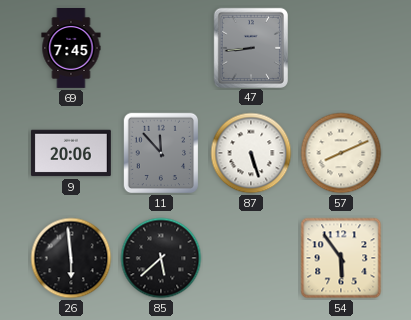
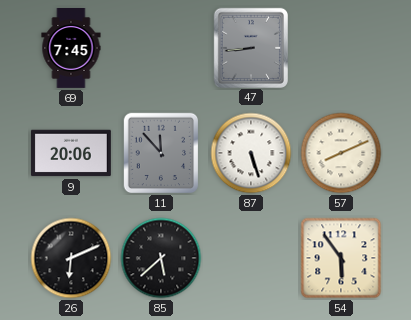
26: 5:59 -> 6:11
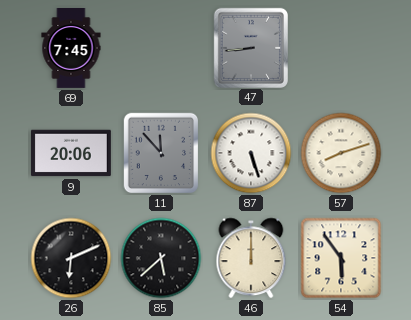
57: 8:11 -> 8:12
46: none -> 12:00
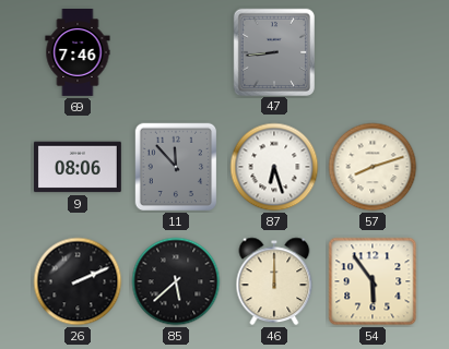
69: 7:45 -> 7:46
9: 20:06 -> 08:06
87: 5:27 -> 6:27
26: 6:11 -> 2:11
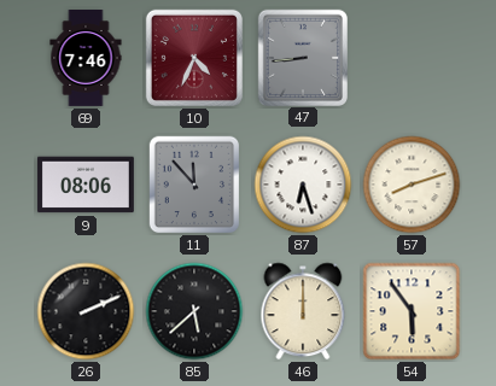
10: none -> 4:34
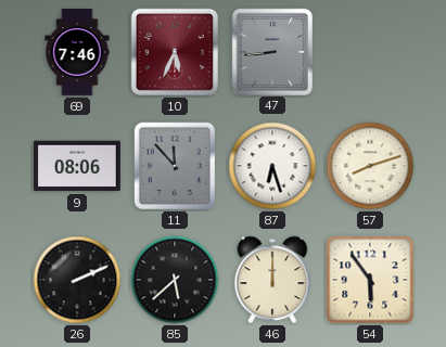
10: 4:34 -> 5:34
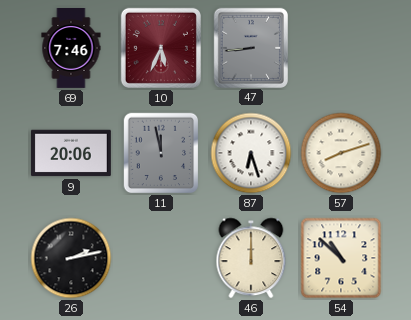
9: 08:06 -> 20:06
11: 11:53 -> 11:58
26: 2:11 -> 2:13
85: 5:38 -> none
54: 5:54 -> 10:52
